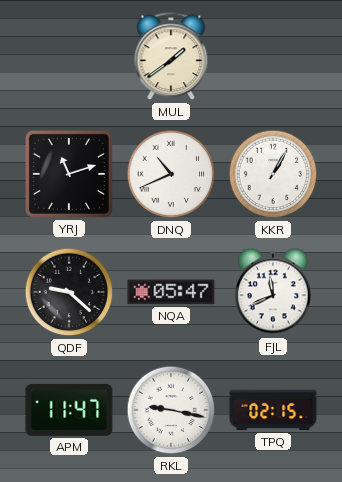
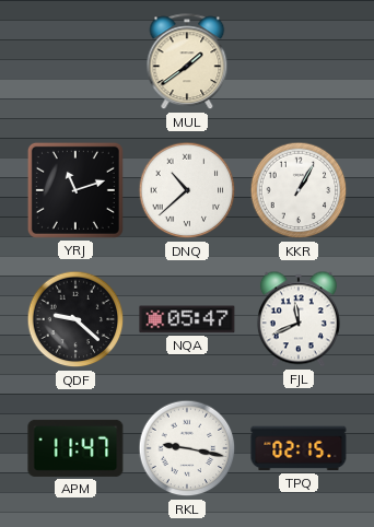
DNQ: 10:41 -> 10:38
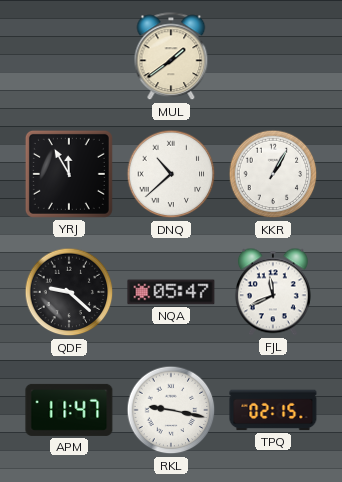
YRJ: 11:12 -> 11:55
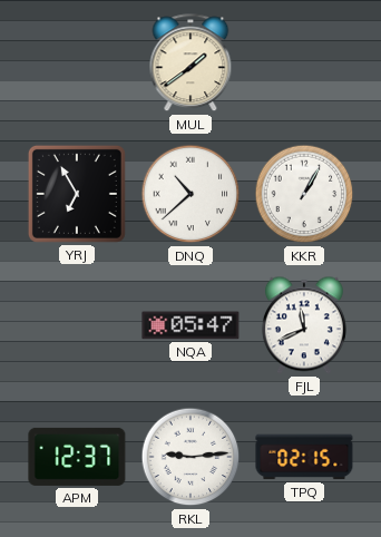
YRJ: 11:55 -> 6:55
QDF: 9:22 -> none
APM: 11:47 -> 12:37
RKL: 9:17 -> 9:14
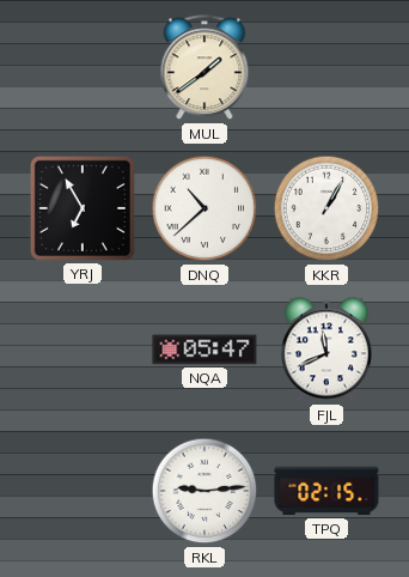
APM: 12:37 -> none
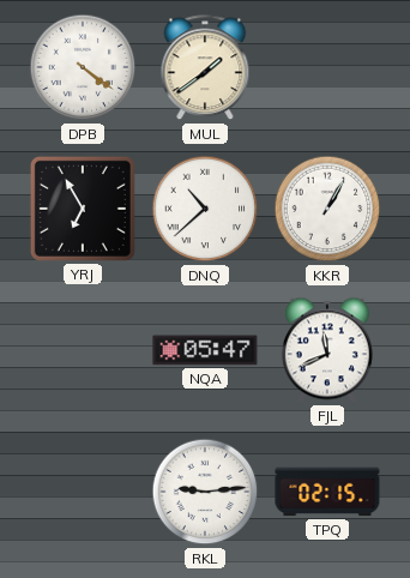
DPB: none -> 4:21
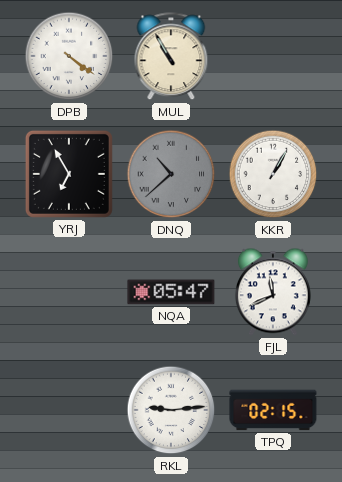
MUL: 1:39 -> 10:55
DNQ dial: white -> grey
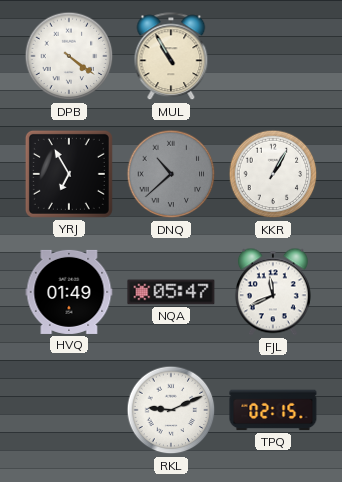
HVQ: none -> 01:49
RKL: 9:14 -> 9:11
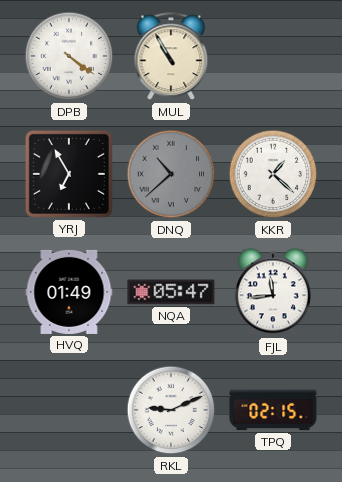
KKR: 1:05 -> 1:22
FJL: 11:41 -> 11:44
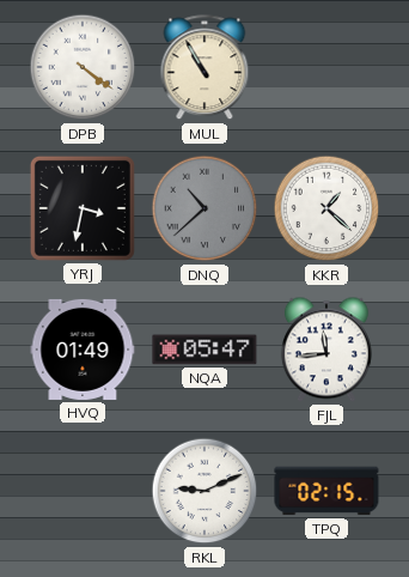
YRJ: 6:55 -> 3:32
